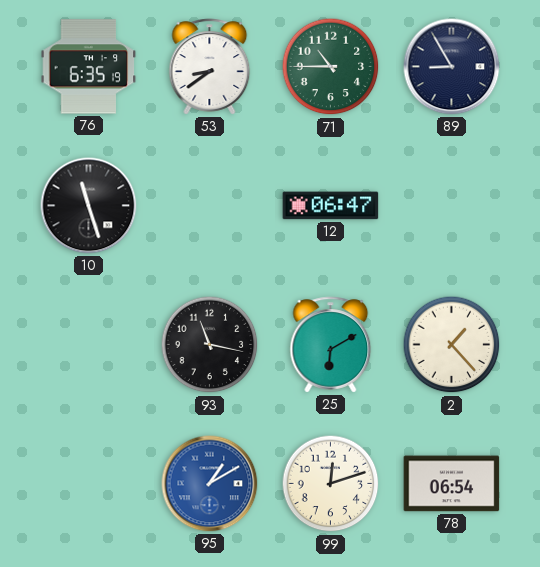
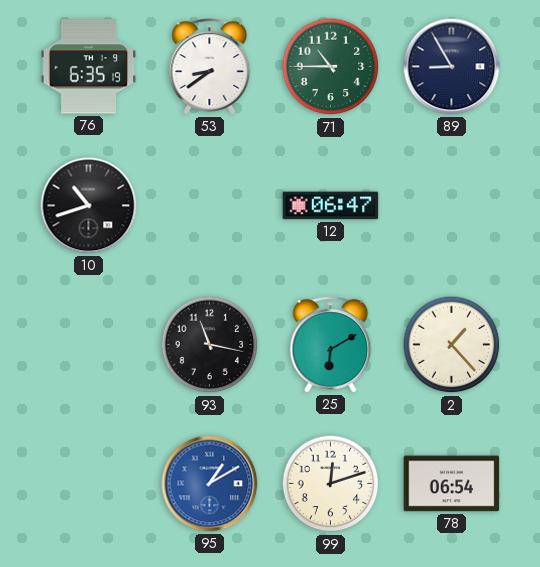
10: 11:27 -> 10:42
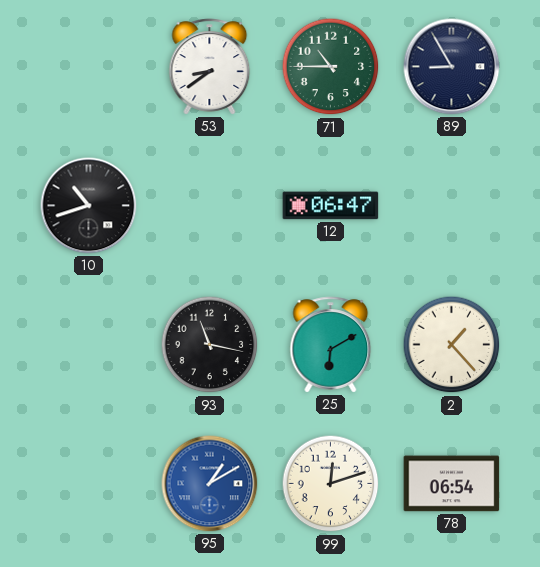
76: 6:35 -> none
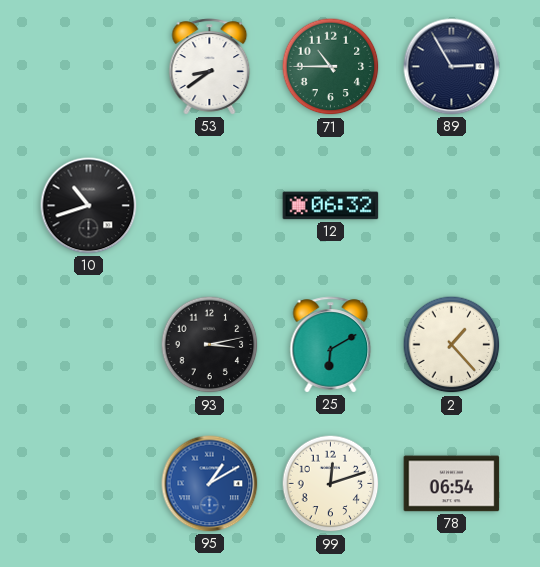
89: 8:55 -> 2:55
12: 06:47 -> 06:32
93: 11:17 -> 3:13
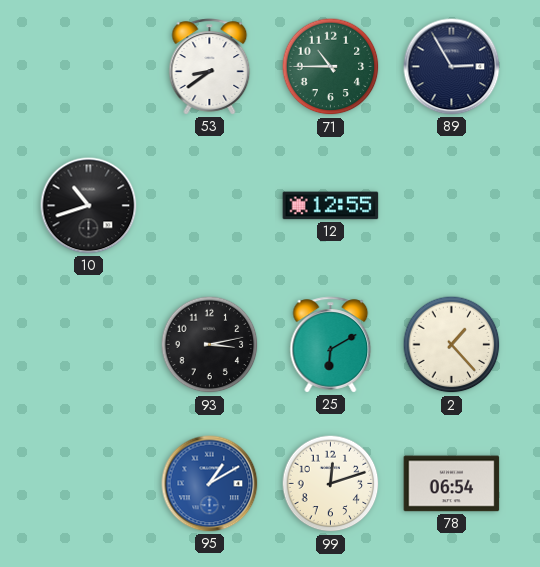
12: 06:32 -> 12:55
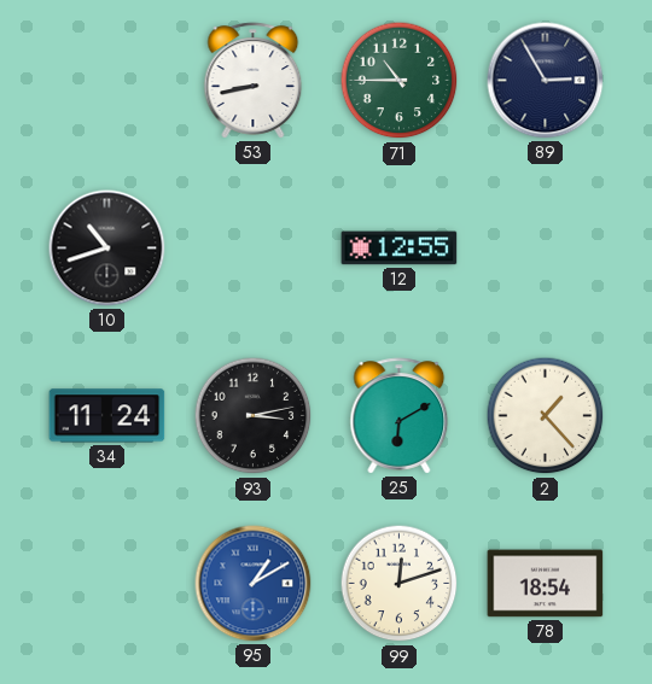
53: 8:39 -> 8:43
34: none -> 11:24
78: 06:54 -> 18:54
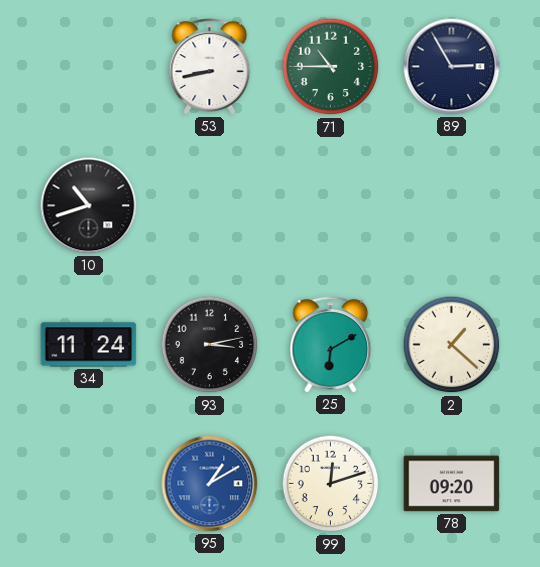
12: 12:55 -> none
2: 1:23 -> 1:22
78: 18:54 -> 09:20
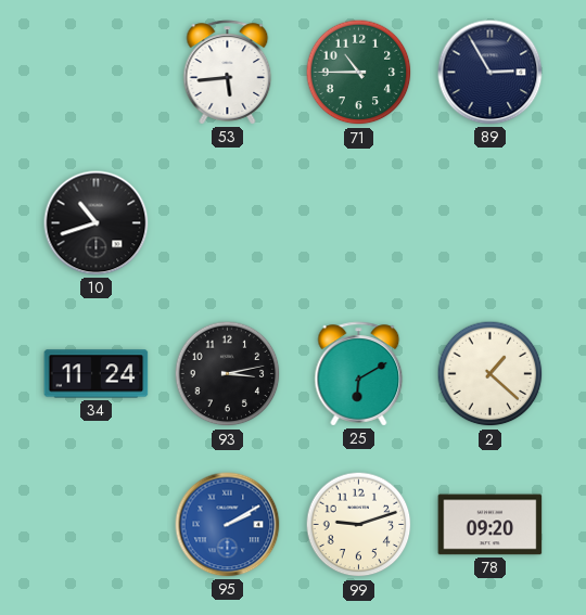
53: 8:43 -> 5:44
95: 1:10 -> 2:10
99: 12:12 -> 9:12
